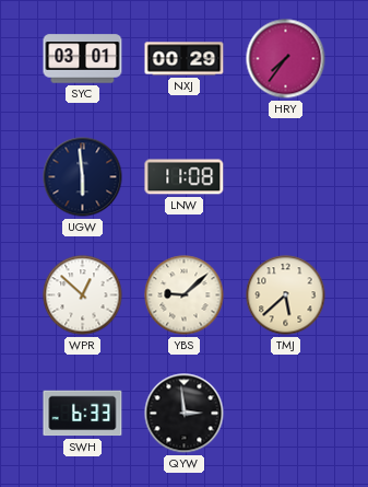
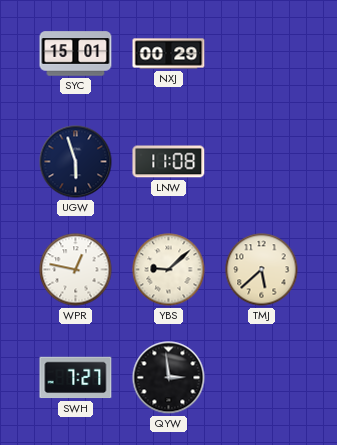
SYC: 03:01 -> 15:01
HRY: 7:36 -> none
UGW: 5:59 -> 5:57
WPR: 12:52 -> 12:47
SWH: 6:33 -> 7:27
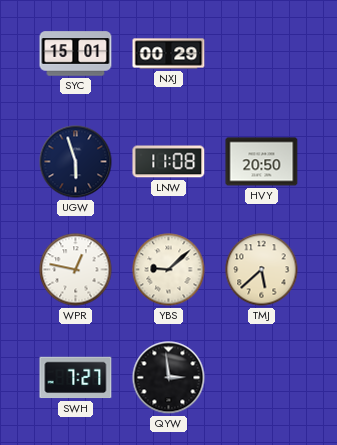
HVY: none -> 20:50
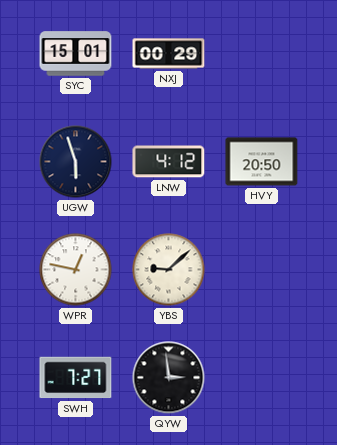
LNW: 11:08 -> 4:12
TMJ: 5:38 -> none
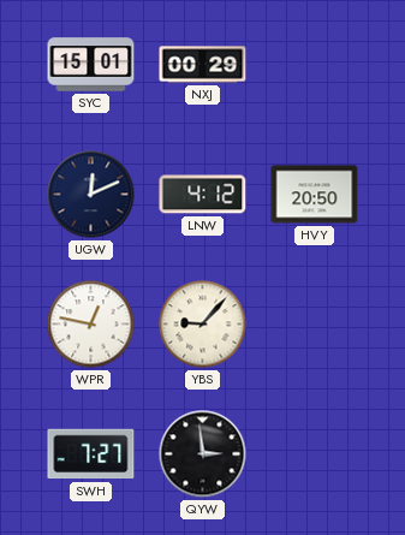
UGW: 5:57 -> 12:11
YBS: 9:08 -> 9:07
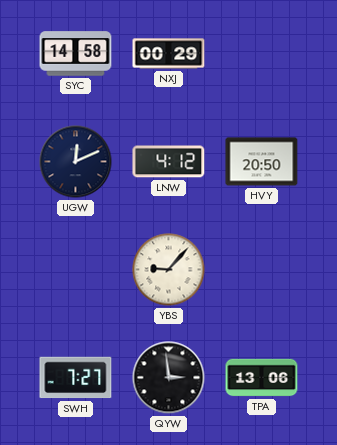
SYC: 15:01 -> 14:58
WPR: 12:47 -> none
TPA: none -> 13:06
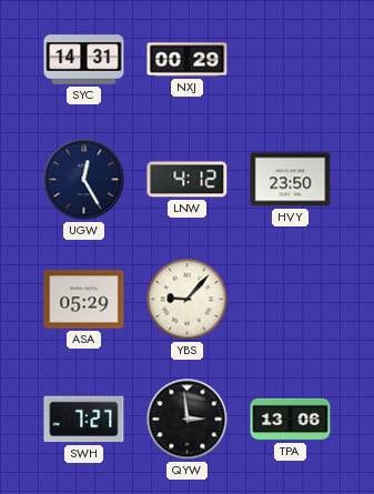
SYC: 14:58 -> 14:31
UGW: 12:11 -> 12:25
HVY: 20:50 -> 23:50
ASA: none -> 05:29
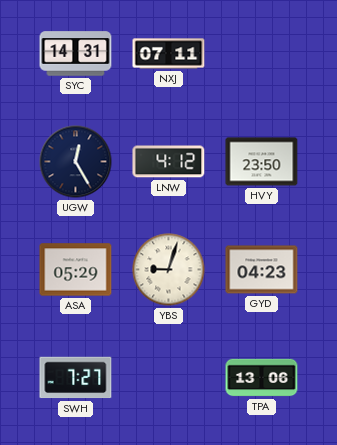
NXJ: 00:29 -> 07:11
YBS: 9:07 -> 9:03
GYD: none -> 04:23
QYW: 2:59 -> none
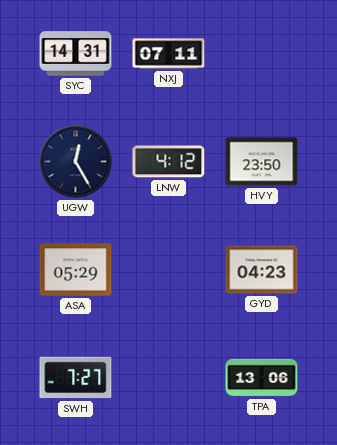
YBS: 9:03 -> none
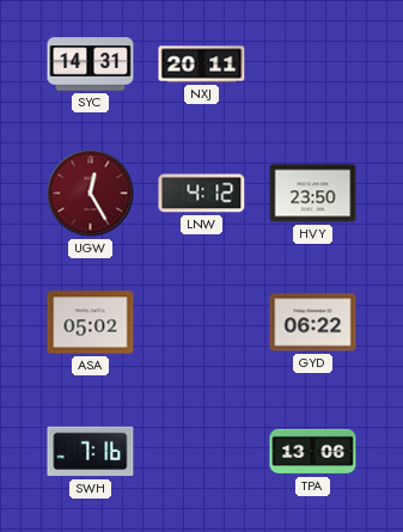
NXJ: 07:11 -> 20:11
UGW dial: navy -> burgundy
ASA: 05:29 -> 05:02
GYD: 04:23 -> 06:22
SWH: 7:27 -> 7:16
